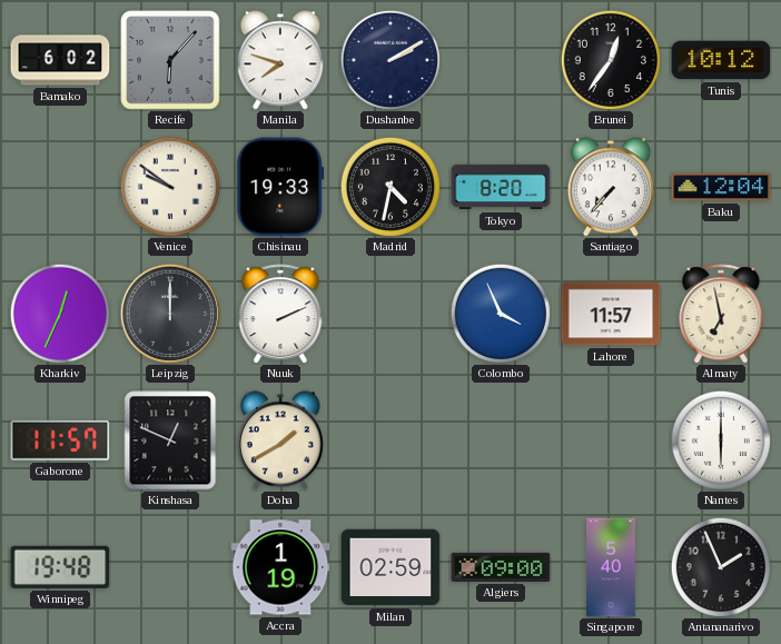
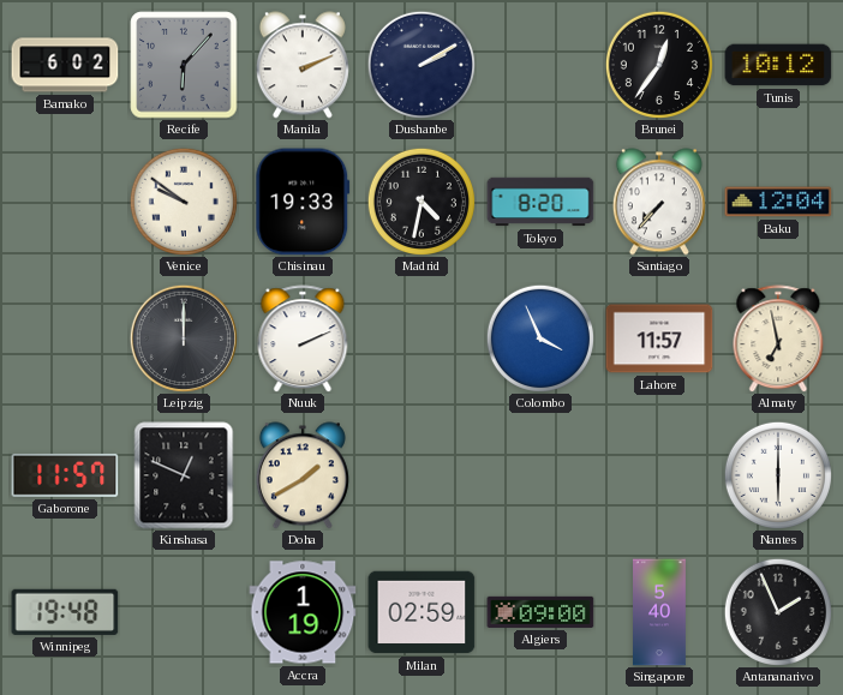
Manila: 7:48 -> 2:11
Kharkiv: 12:34 -> none
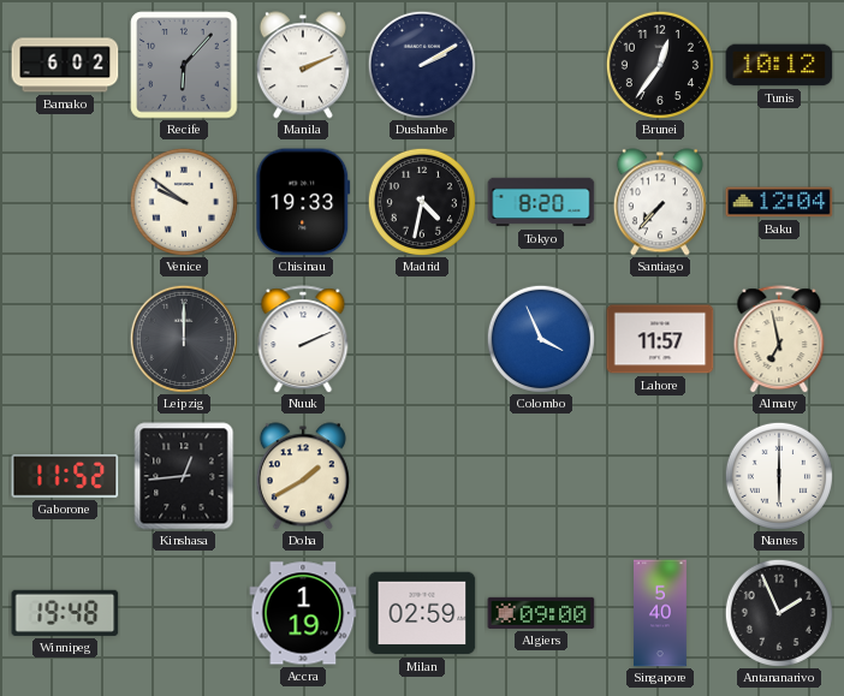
Gaborone: 11:57 -> 11:52
Kinshasa: 12:49 -> 12:44
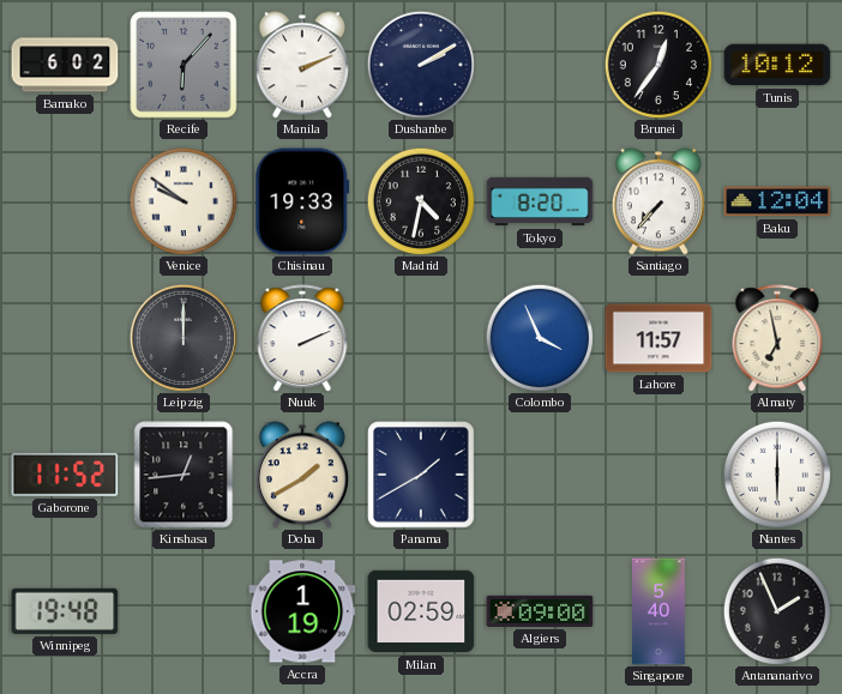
Panama: none -> 1:40
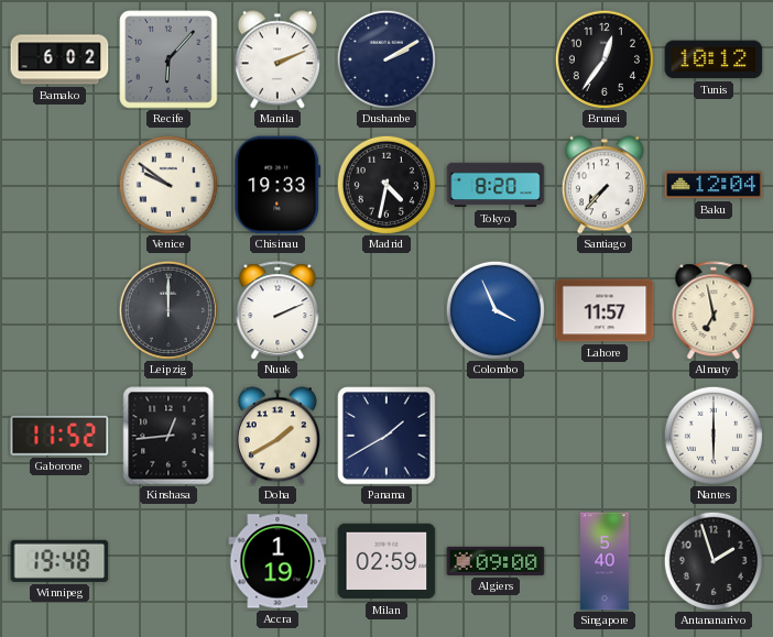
Antananarivo: 1:56 -> 1:57
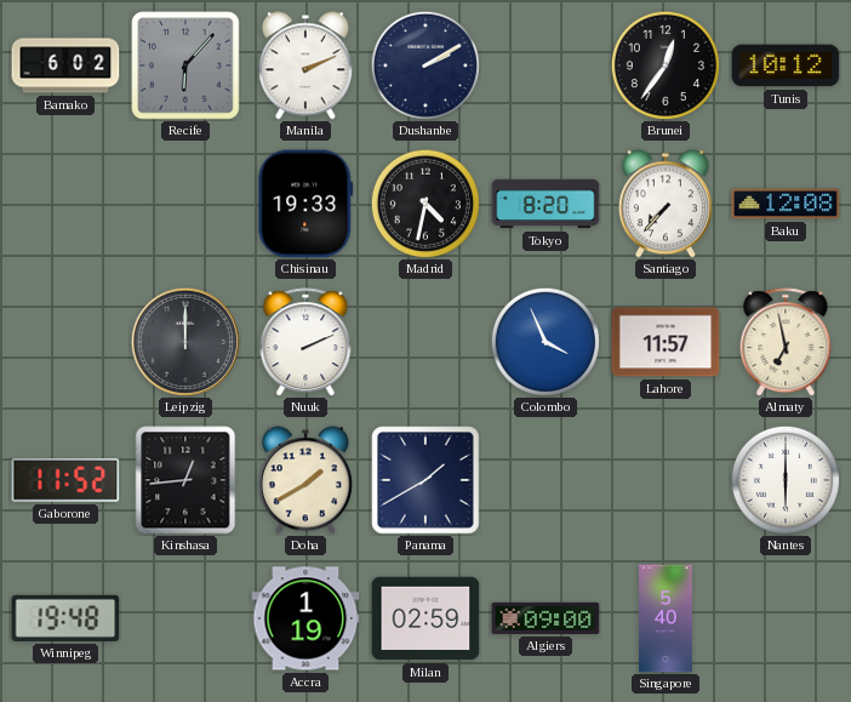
Venice: 9:51 -> none
Baku: 12:04 -> 12:08
Antananarivo: 1:57 -> none
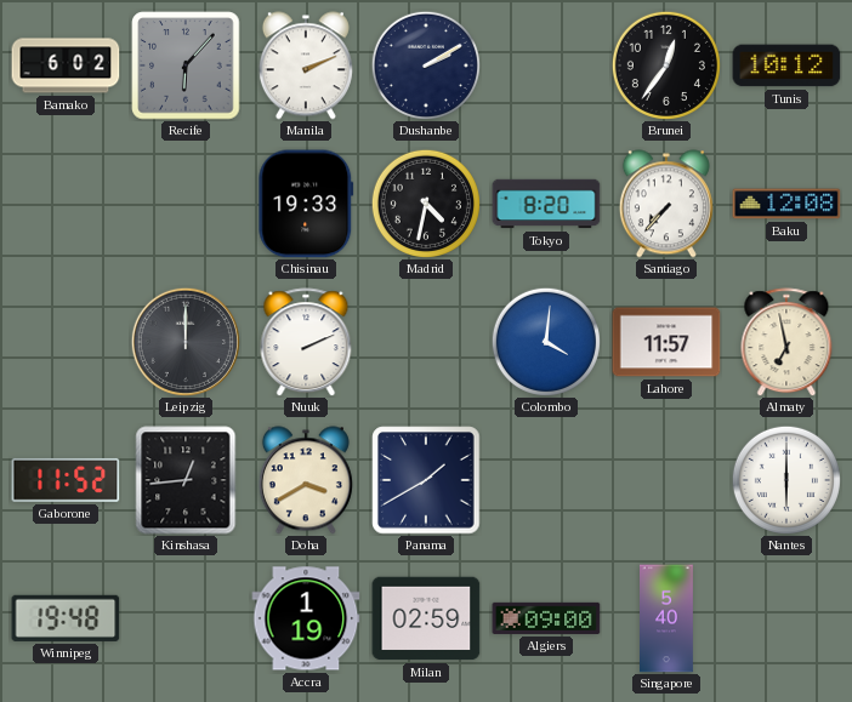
Colombo: 3:56 -> 4:01
Doha: 1:40 -> 3:40
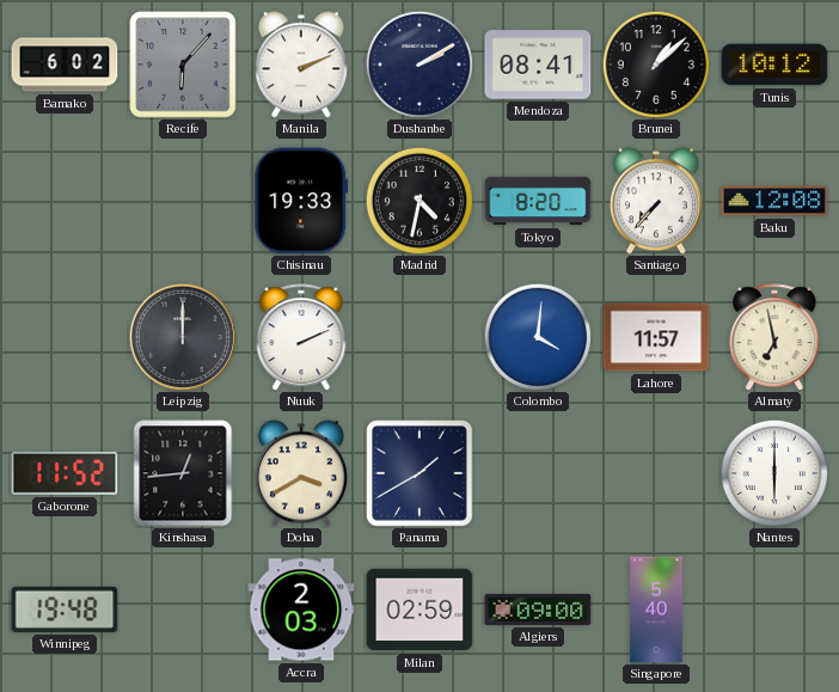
Mendoza: none -> 08:41
Brunei: 12:36 -> 1:08
Accra: 1:19 -> 2:03
